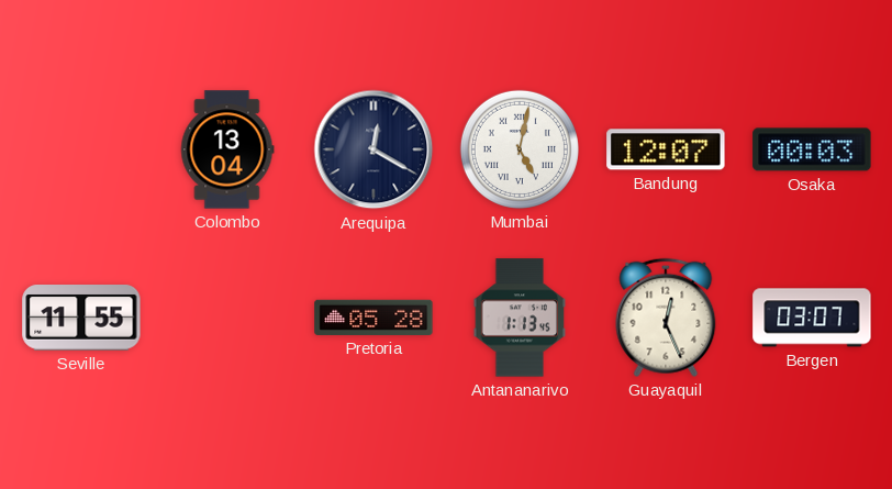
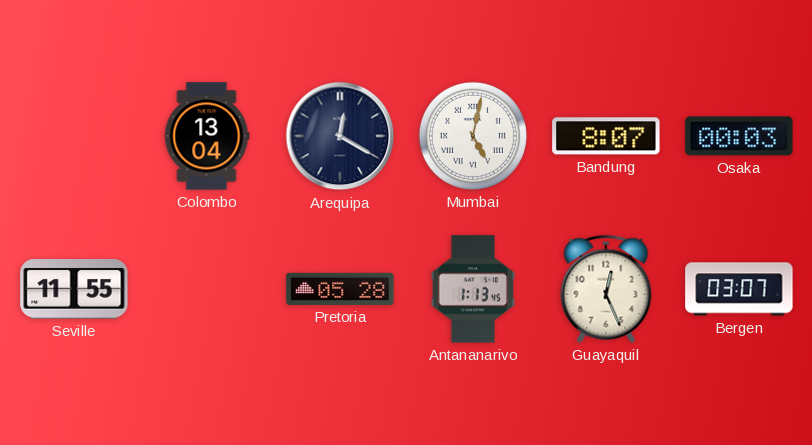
Bandung: 12:07 -> 8:07
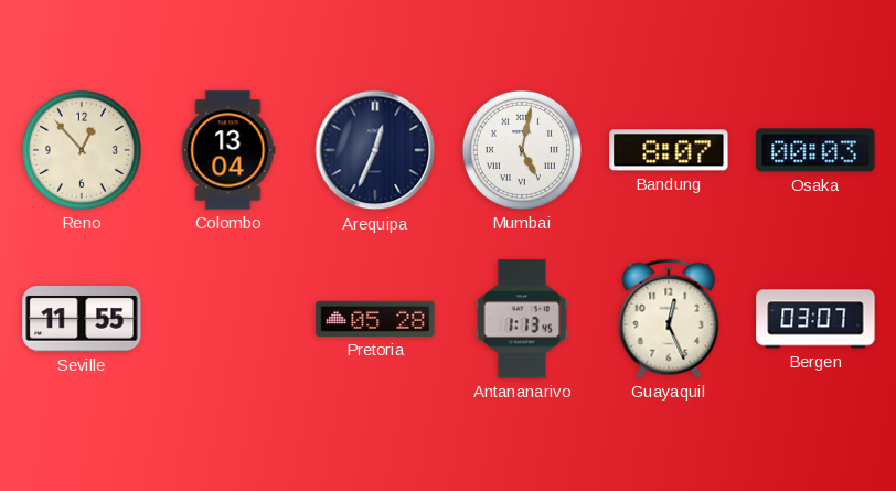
Reno: none -> 12:53
Arequipa: 12:20 -> 12:34
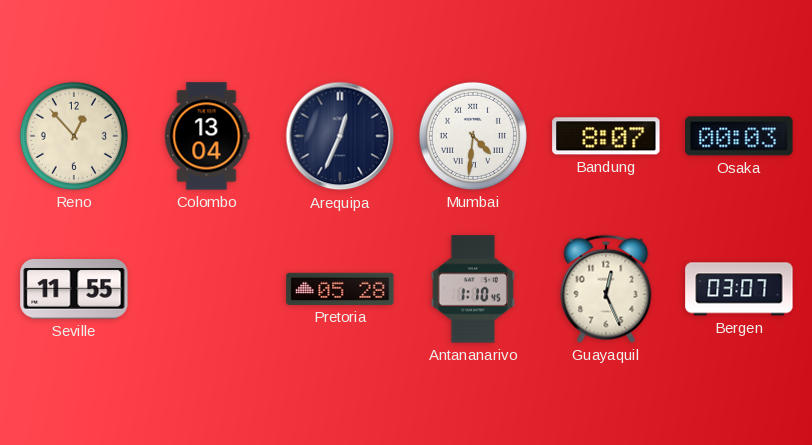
Mumbai: 5:02 -> 4:31
Antananarivo: 1:13 -> 1:10
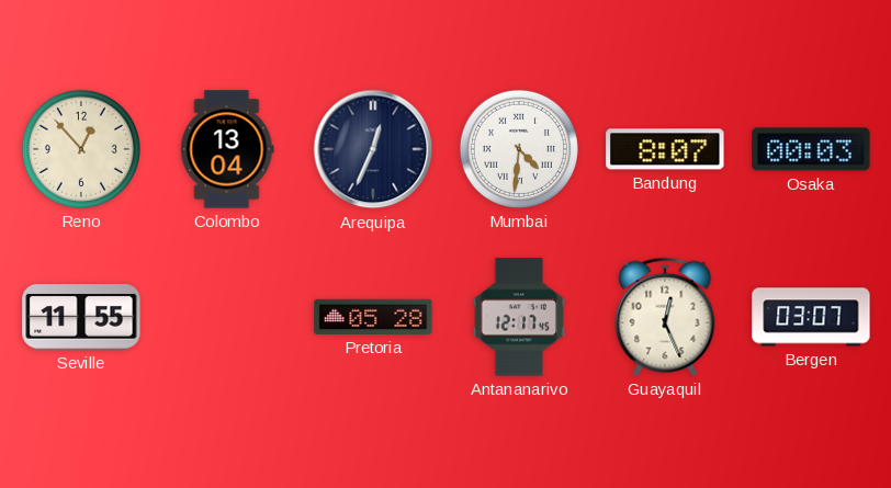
Antananarivo: 1:10 -> 12:17
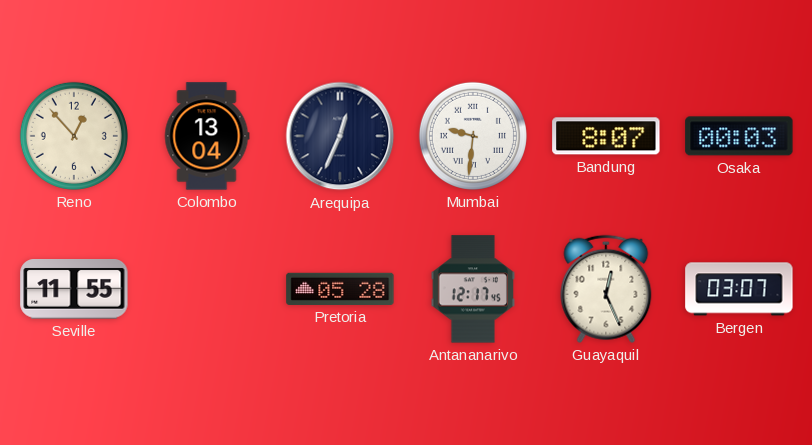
Mumbai: 4:31 -> 9:31
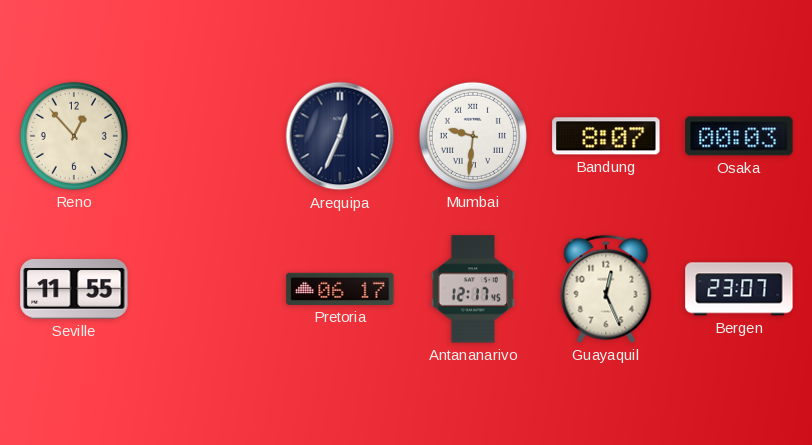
Colombo: 13:04 -> none
Pretoria: 05:28 -> 06:17
Bergen: 03:07 -> 23:07
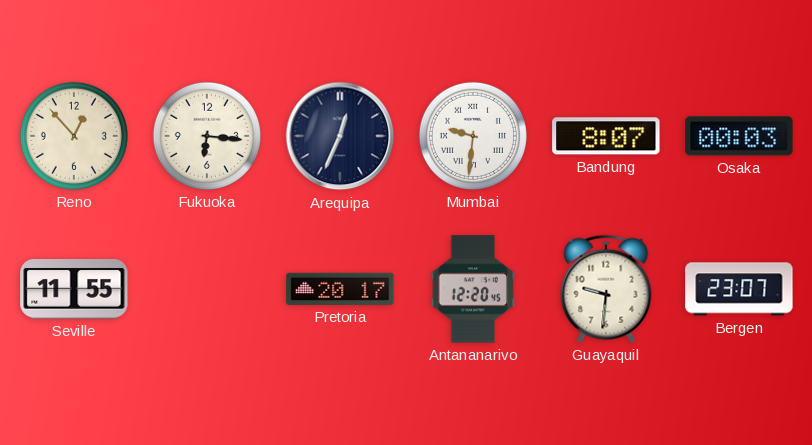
Fukuoka: none -> 6:16
Pretoria: 06:17 -> 20:17
Antananarivo: 12:17 -> 12:20
Guayaquil: 12:26 -> 9:31
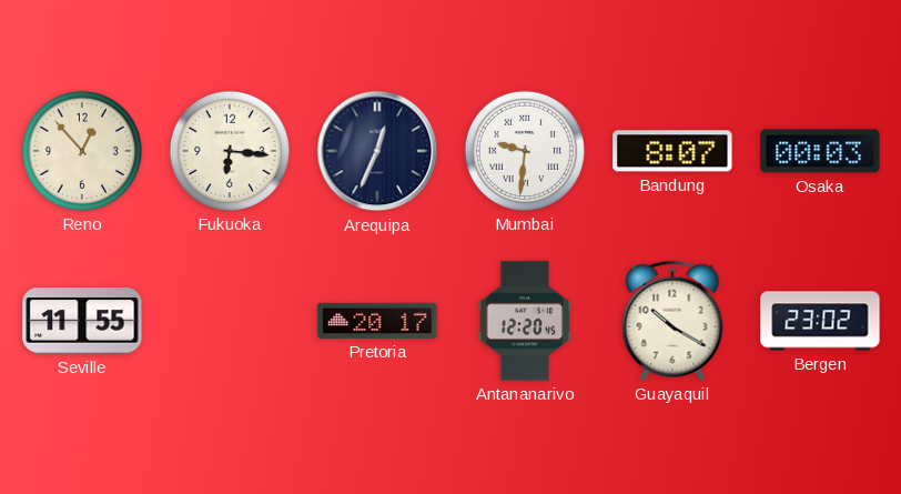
Guayaquil: 9:31 -> 10:20
Bergen: 23:07 -> 23:02
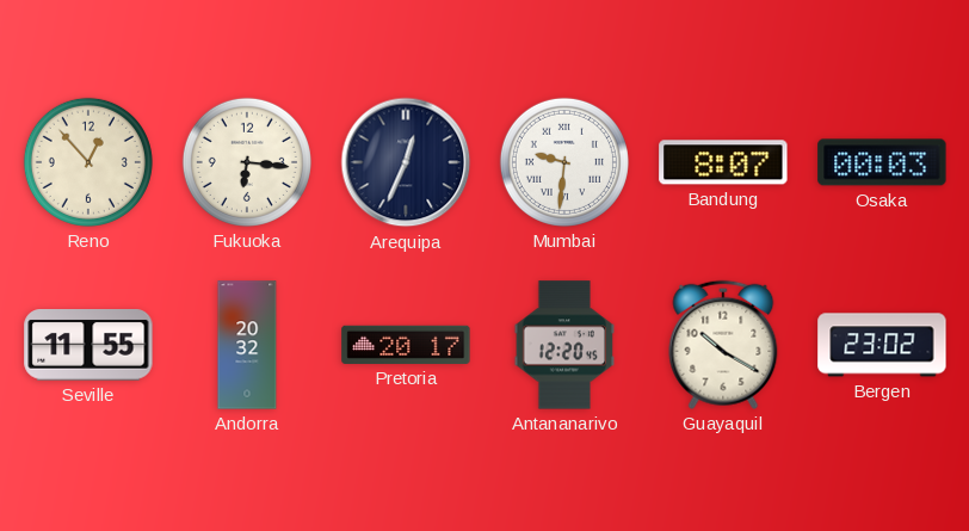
Andorra: none -> 20:32
